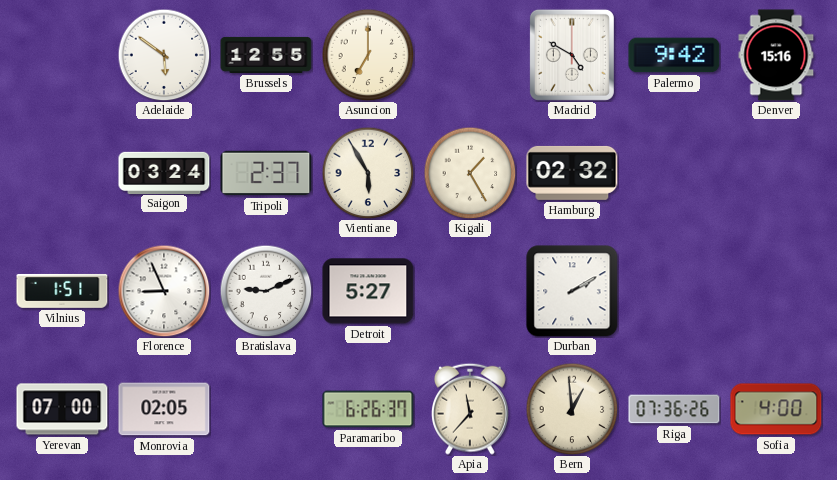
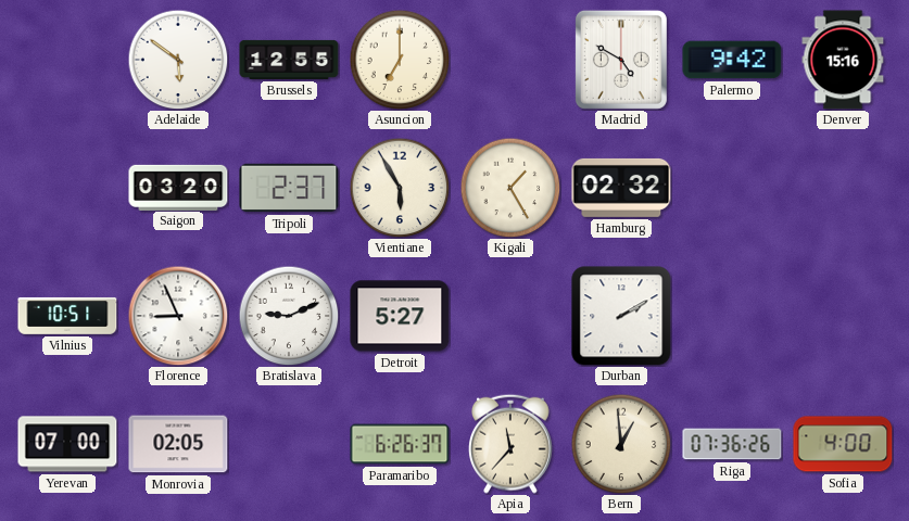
Saigon: 03:24 -> 03:20
Vilnius: 1:51 -> 10:51
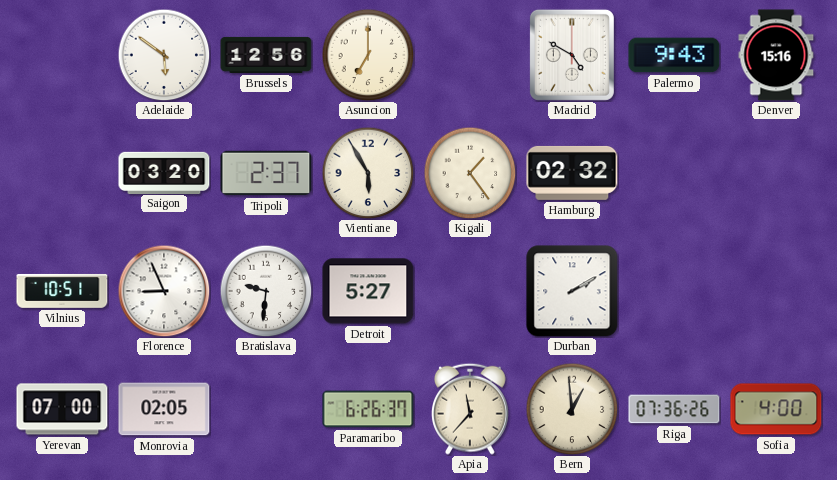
Brussels: 12:55 -> 12:56
Palermo: 9:42 -> 9:43
Kigali: 1:25 -> 1:24
Bratislava: 9:11 -> 9:31
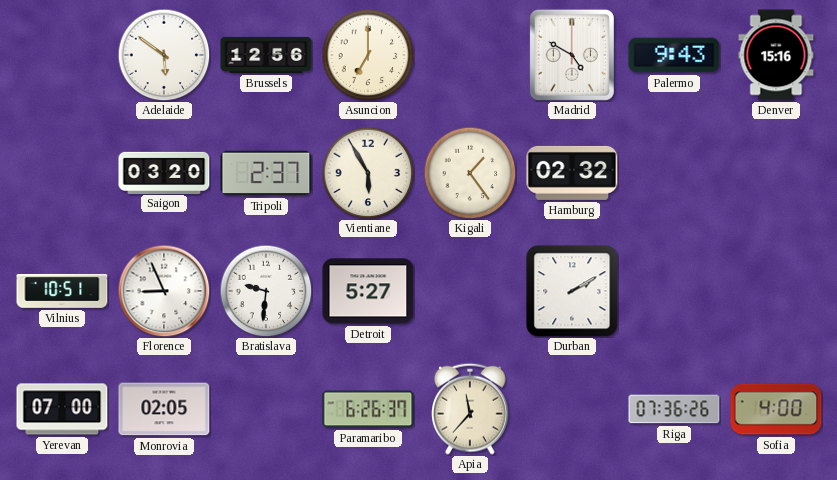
Bern: 12:59 -> none
